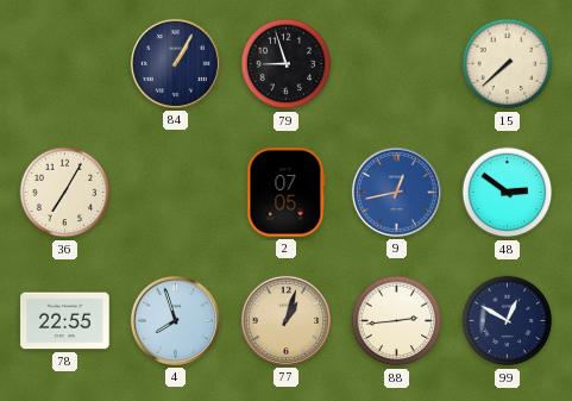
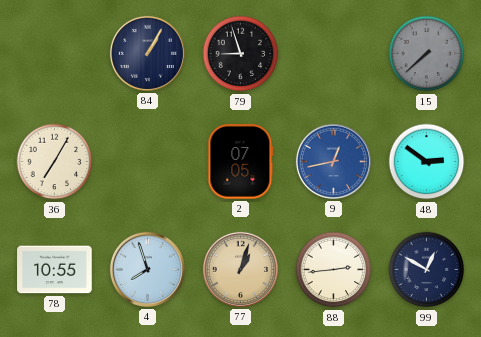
15 dial: cream -> grey
78: 22:55 -> 10:55
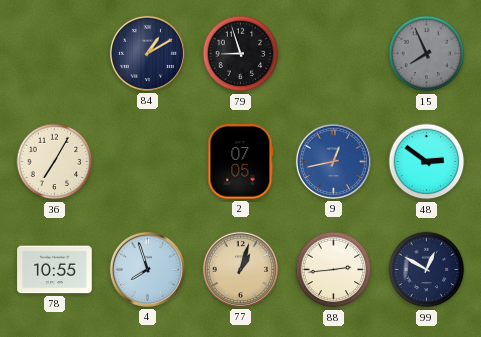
84: 1:05 -> 1:10
15: 7:38 -> 7:56
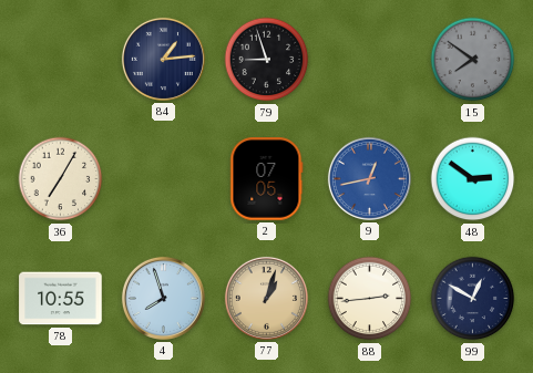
84: 1:10 -> 1:14
15: 7:56 -> 7:51
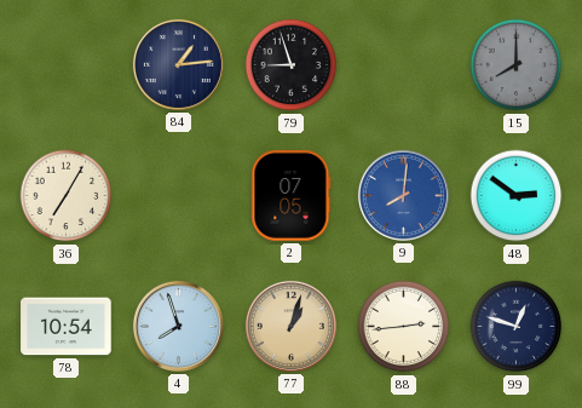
15: 7:51 -> 8:00
9: 12:43 -> 8:01
78: 10:55 -> 10:54
99: 12:50 -> 12:48
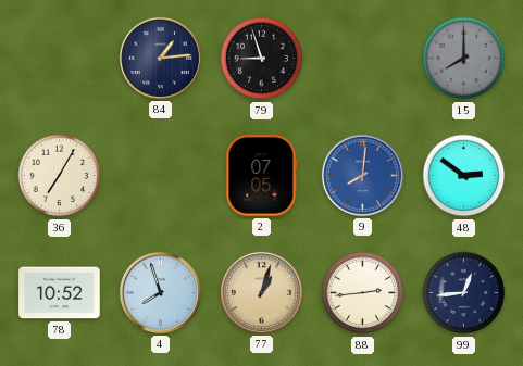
78: 10:54 -> 10:52
99: 12:48 -> 12:44
